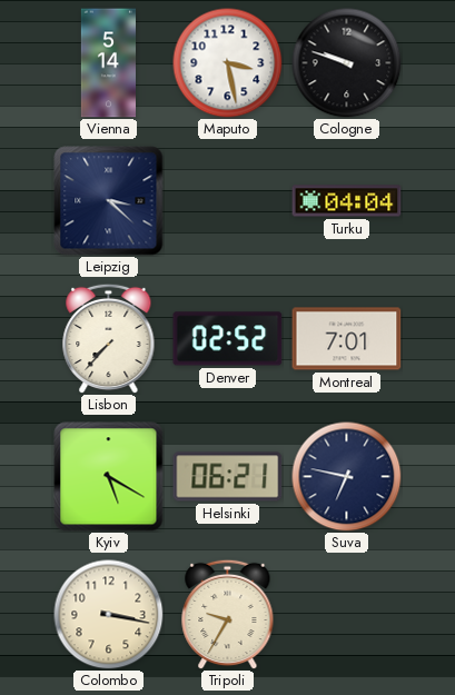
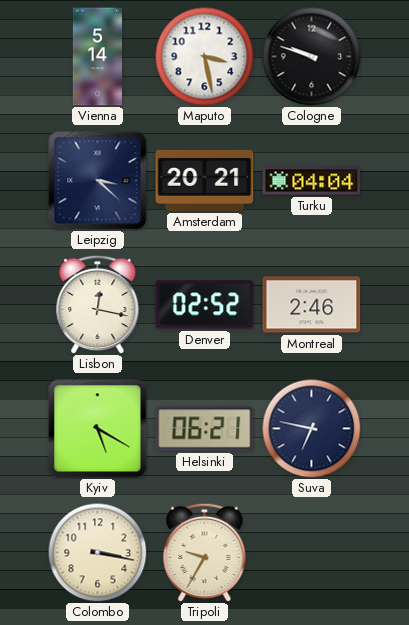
Amsterdam: none -> 20:21
Lisbon: 7:37 -> 12:17
Montreal: 7:01 -> 2:46
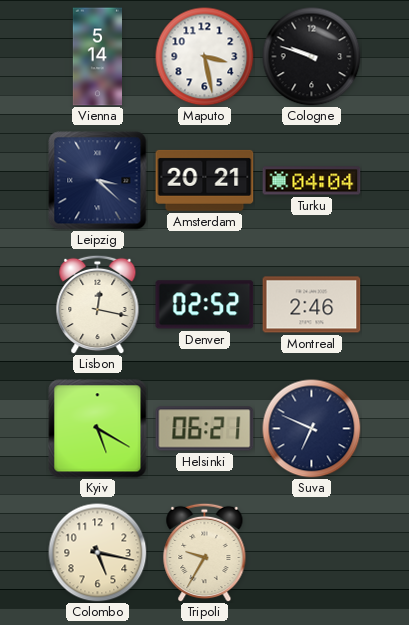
Suva: 6:47 -> 6:49
Colombo: 3:17 -> 5:17
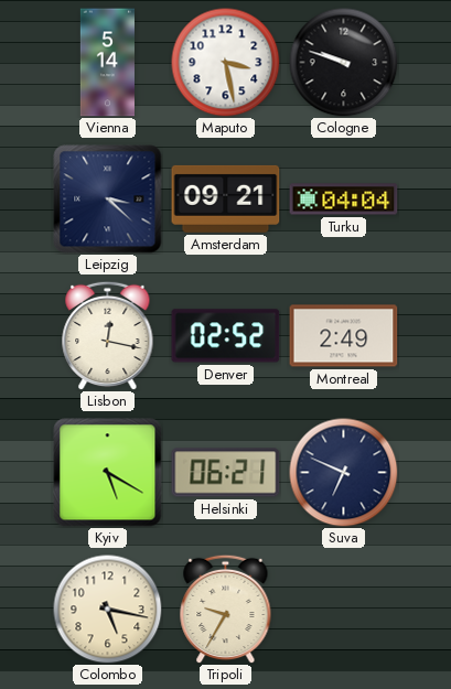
Amsterdam: 20:21 -> 09:21
Montreal: 2:46 -> 2:49
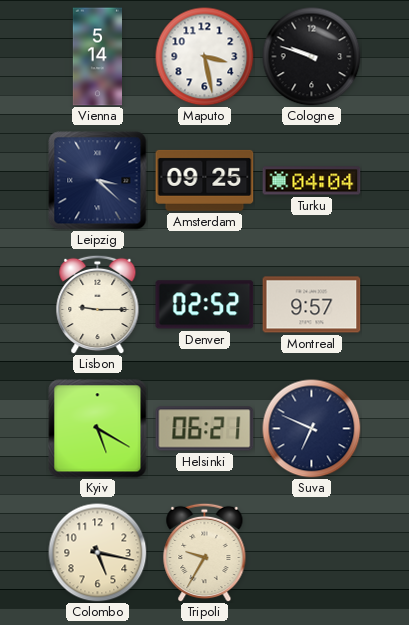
Amsterdam: 09:21 -> 09:25
Lisbon: 12:17 -> 9:15
Montreal: 2:49 -> 9:57
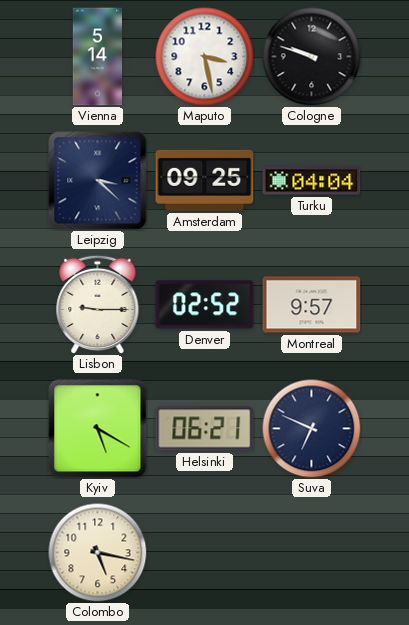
Tripoli: 9:35 -> none
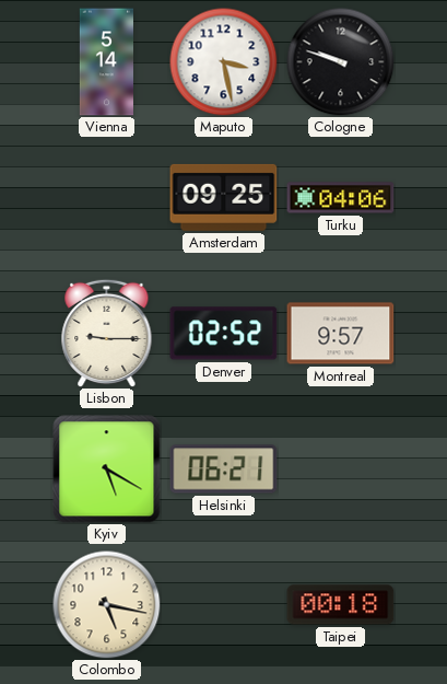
Leipzig: 3:22 -> none
Turku: 04:04 -> 04:06
Suva: 6:49 -> none
Taipei: none -> 00:18
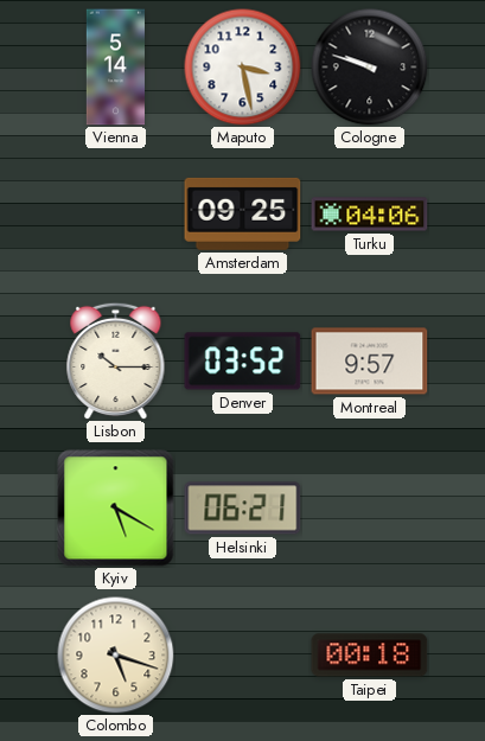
Lisbon: 9:15 -> 10:15
Denver: 02:52 -> 03:52
Colombo: 5:17 -> 5:18
